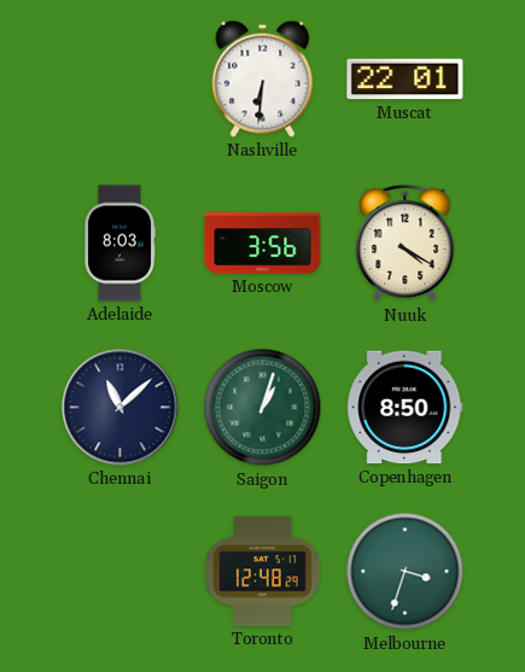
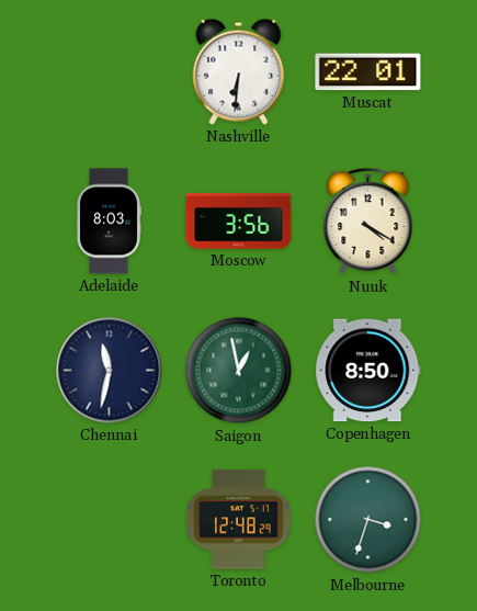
Chennai: 11:08 -> 11:32
Saigon: 1:03 -> 12:58
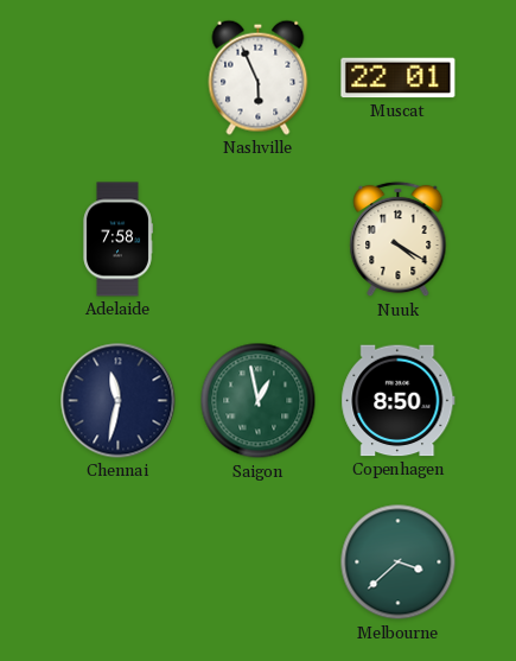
Nashville: 6:31 -> 5:56
Adelaide: 8:03 -> 7:58
Moscow: 3:56 -> none
Toronto: 12:48 -> none
Melbourne: 3:33 -> 3:38
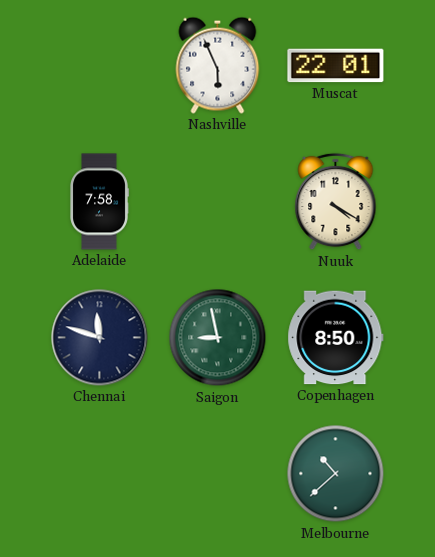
Chennai: 11:32 -> 11:48
Saigon: 12:58 -> 8:58
Melbourne: 3:38 -> 10:38
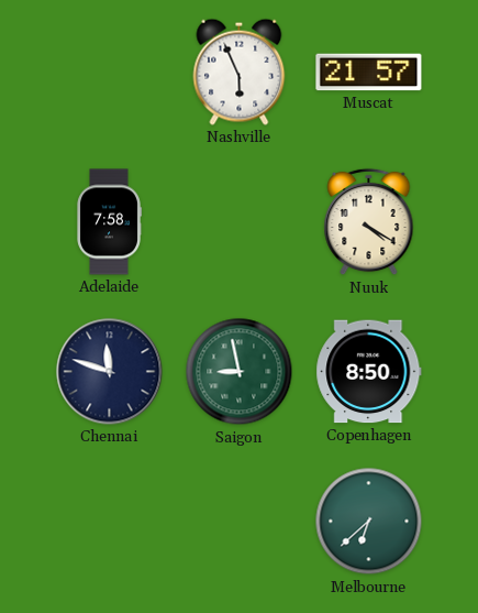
Muscat: 22:01 -> 21:57
Melbourne: 10:38 -> 6:38
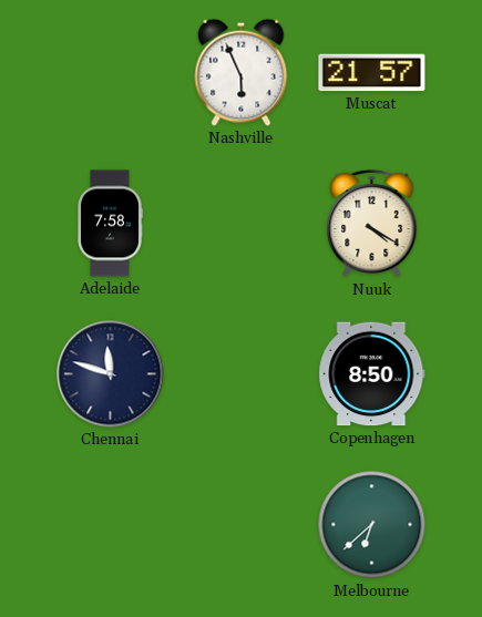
Saigon: 8:58 -> none
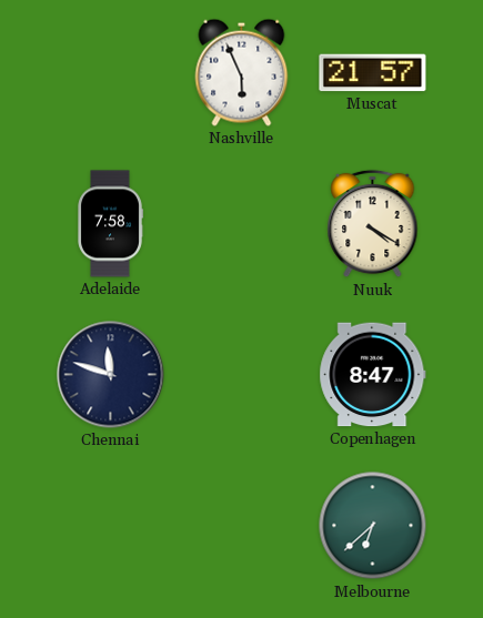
Copenhagen: 8:50 -> 8:47
